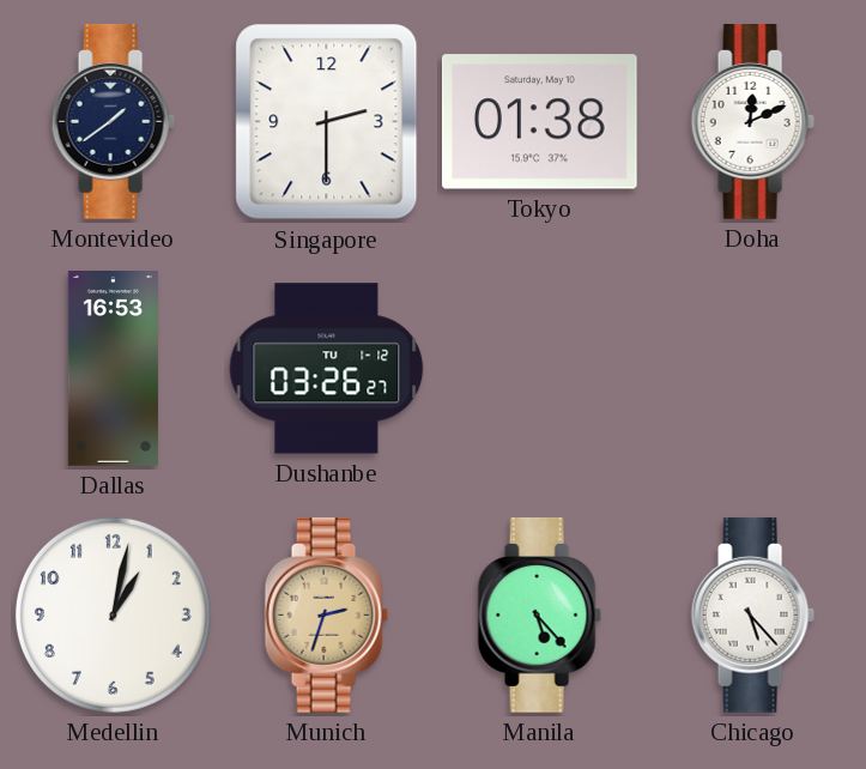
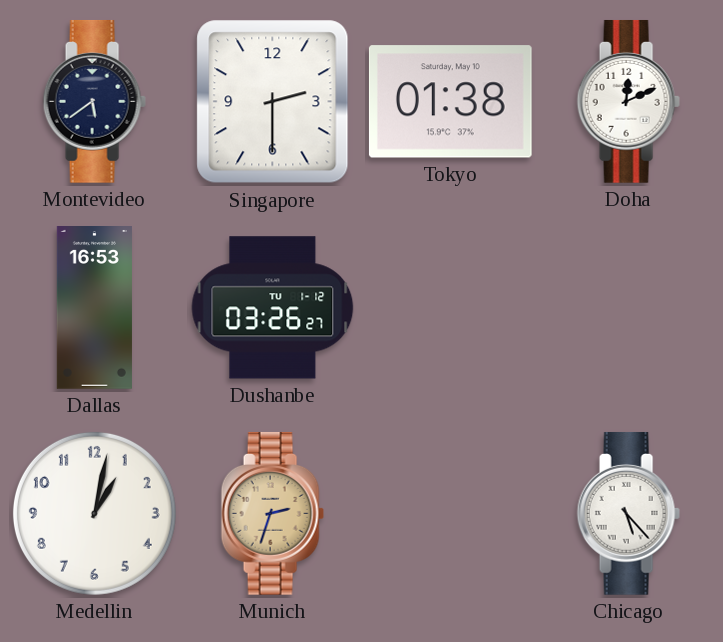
Montevideo: 1:39 -> 5:39
Manila: 5:23 -> none
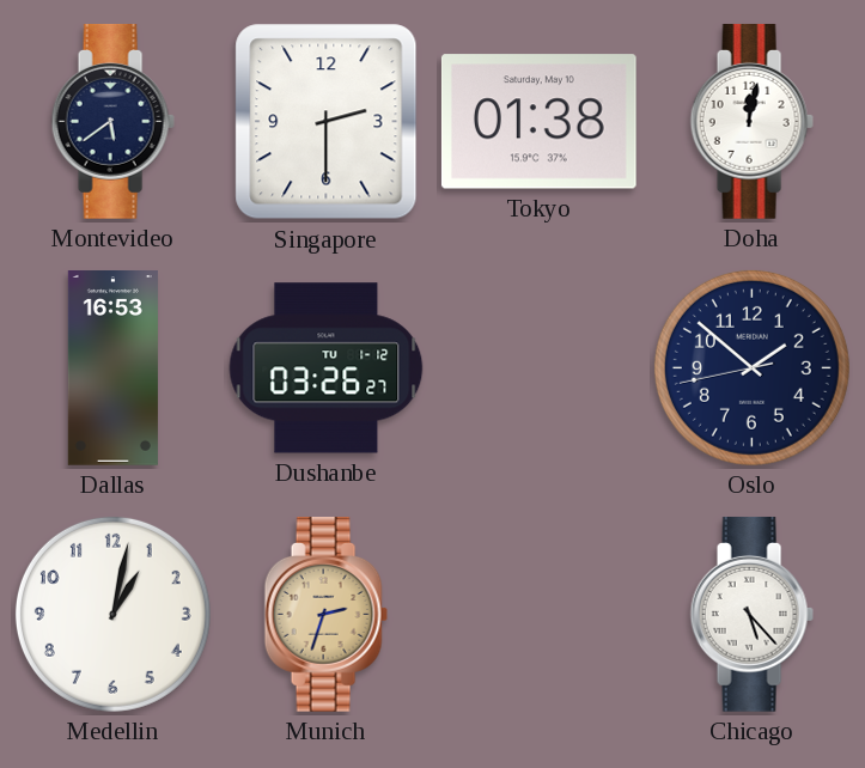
Doha: 12:11 -> 12:02
Oslo: none -> 1:51
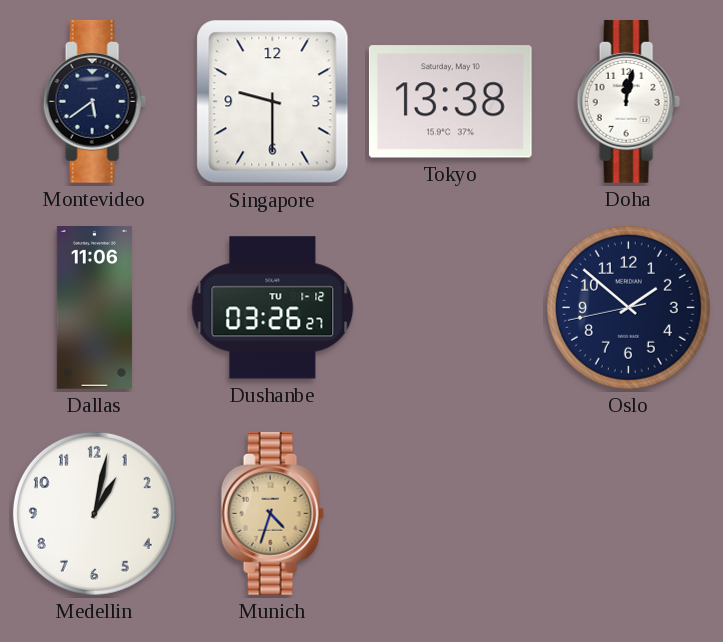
Singapore: 2:30 -> 9:30
Tokyo: 01:38 -> 13:38
Dallas: 16:53 -> 11:06
Munich: 2:33 -> 4:33
Chicago: 5:23 -> none
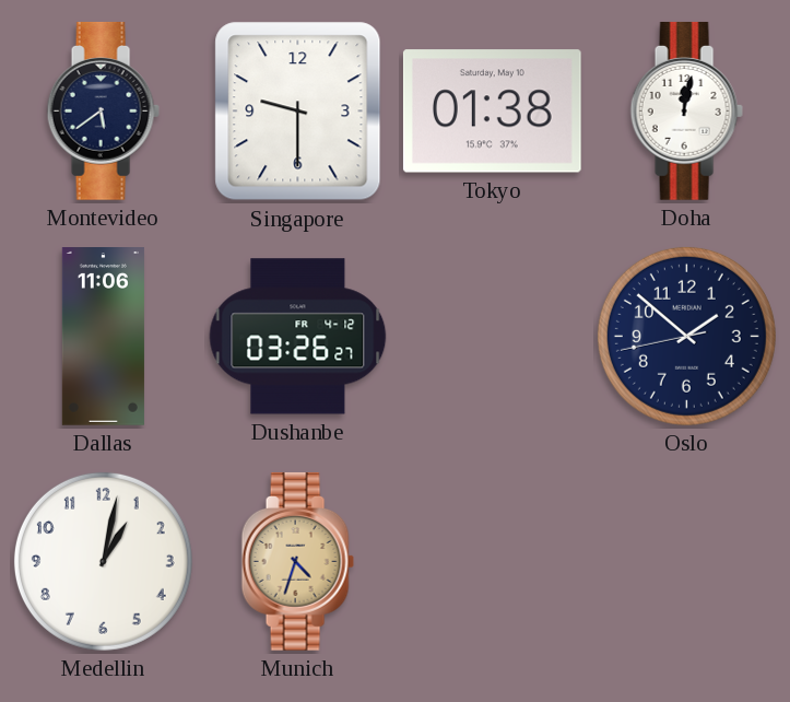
Tokyo: 13:38 -> 01:38
Dushanbe date: TU 1-12 -> FR 4-12
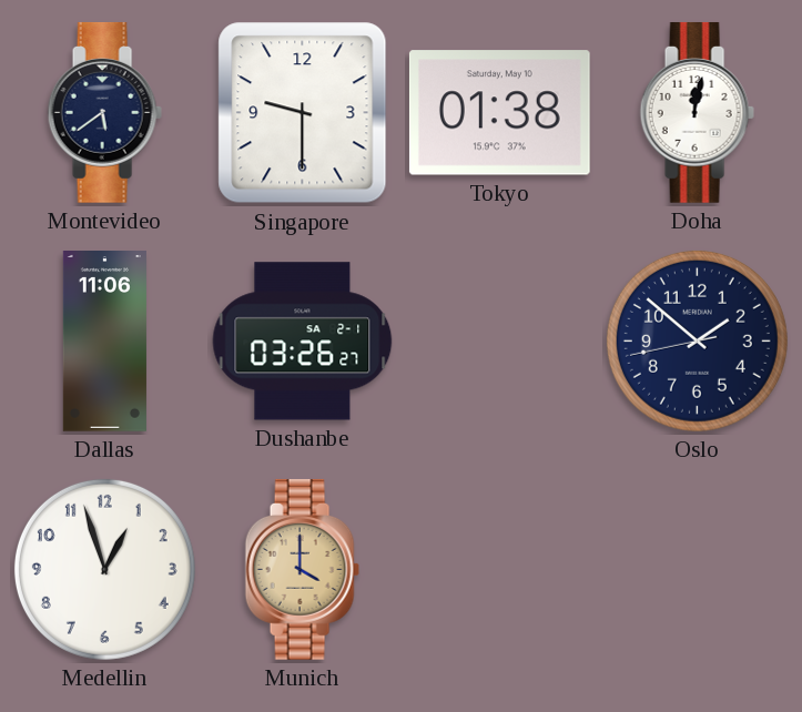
Dushanbe date: FR 4-12 -> SA 2-1
Medellin: 1:02 -> 12:57
Munich: 4:33 -> 4:00
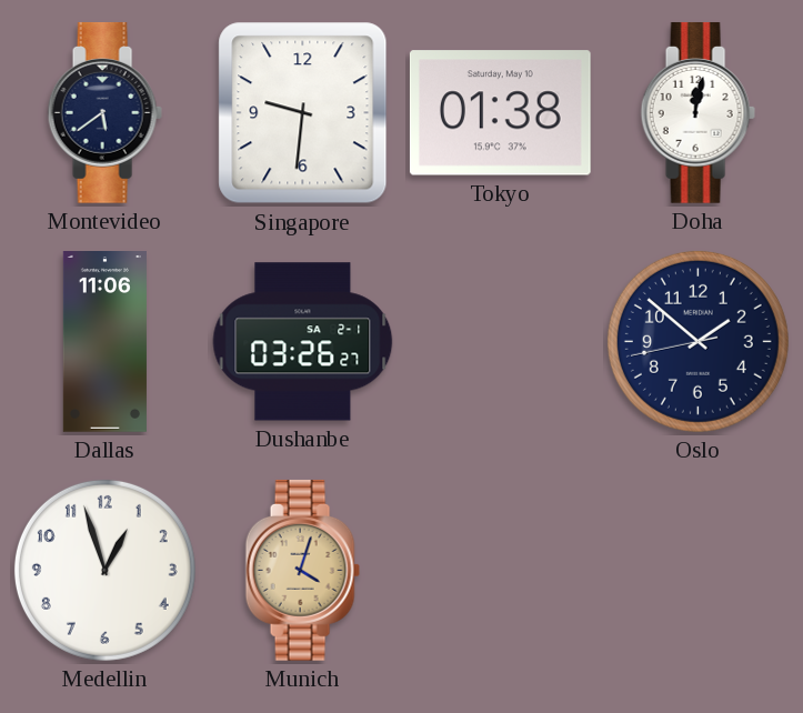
Singapore: 9:30 -> 9:31
Munich: 4:00 -> 4:03
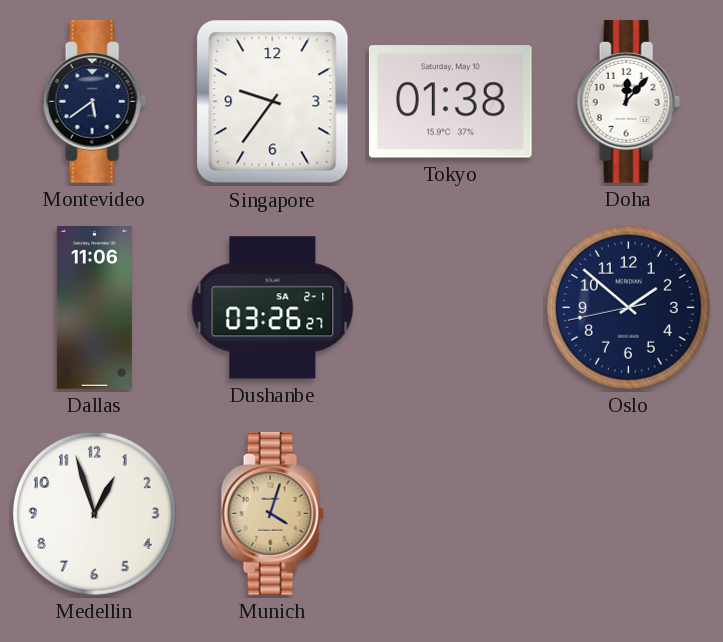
Singapore: 9:31 -> 9:36
Doha: 12:02 -> 12:07
